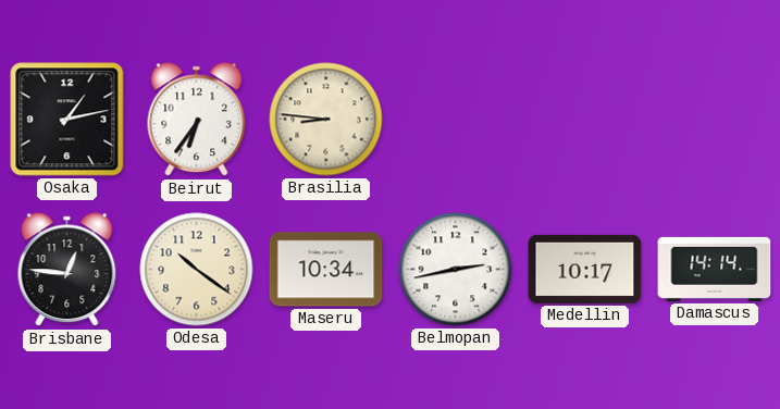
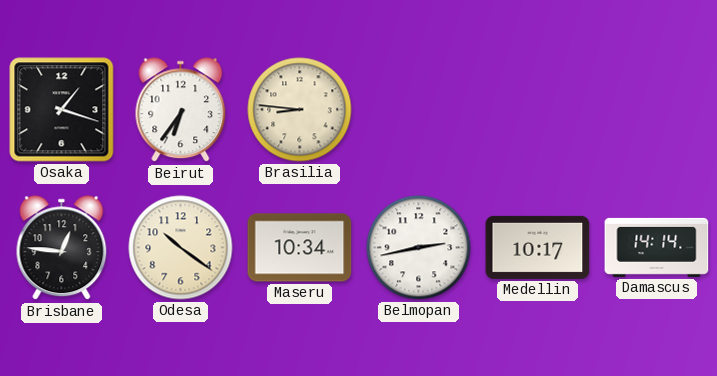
Osaka: 1:13 -> 1:18
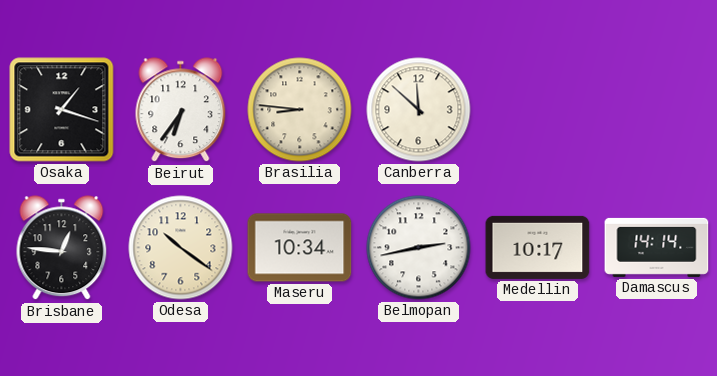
Canberra: none -> 11:52
